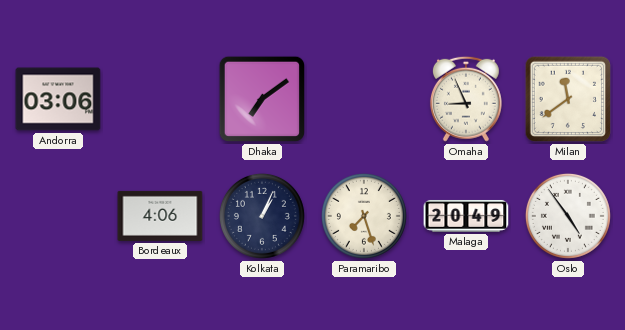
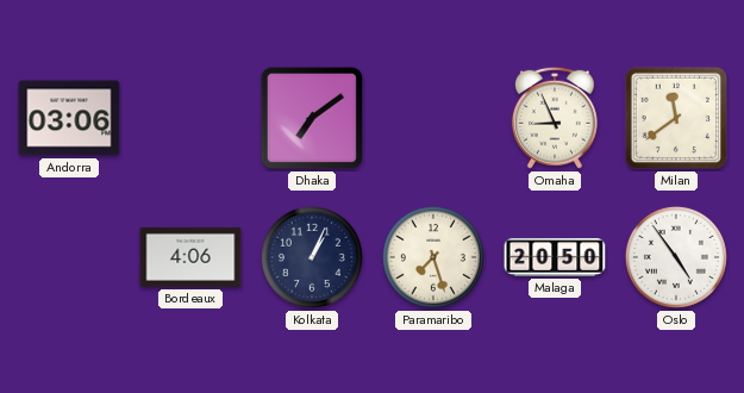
Malaga: 20:49 -> 20:50
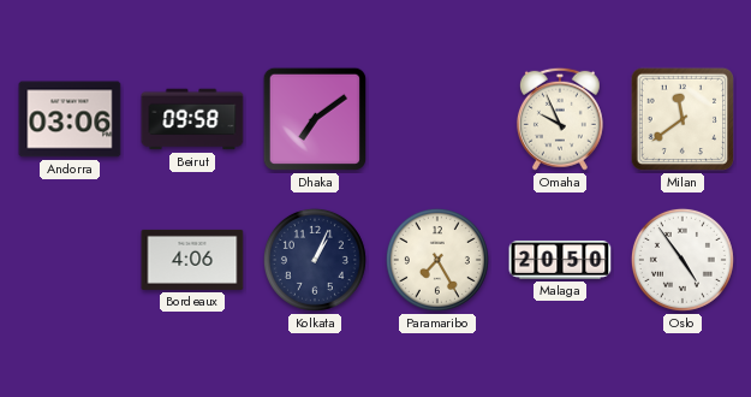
Beirut: none -> 09:58
Omaha: 8:56 -> 9:56
Paramaribo: 7:27 -> 7:25
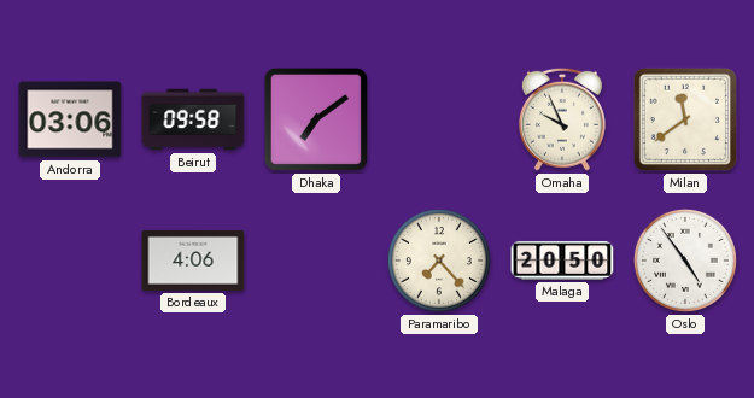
Kolkata: 1:04 -> none
Paramaribo: 7:25 -> 7:23
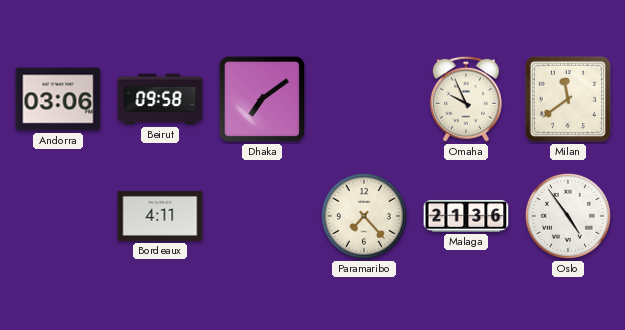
Bordeaux: 4:06 -> 4:11
Malaga: 20:50 -> 21:36
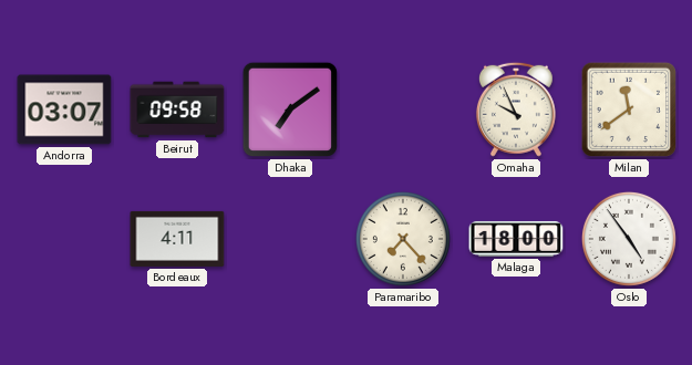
Andorra: 03:06 -> 03:07
Malaga: 21:36 -> 18:00
